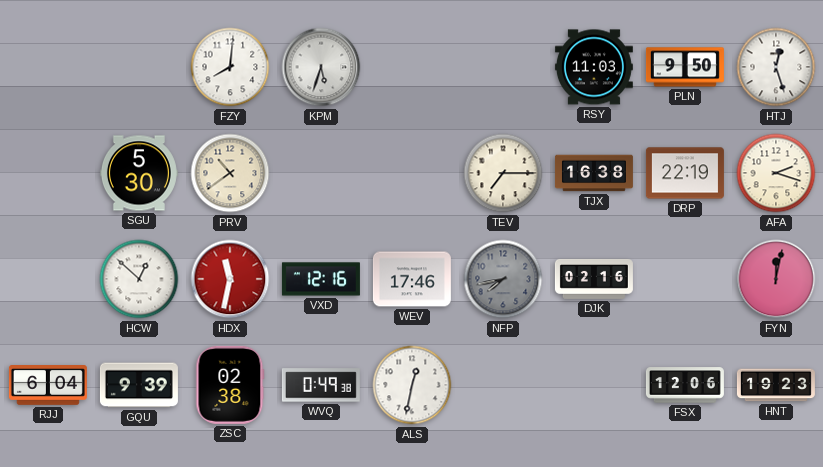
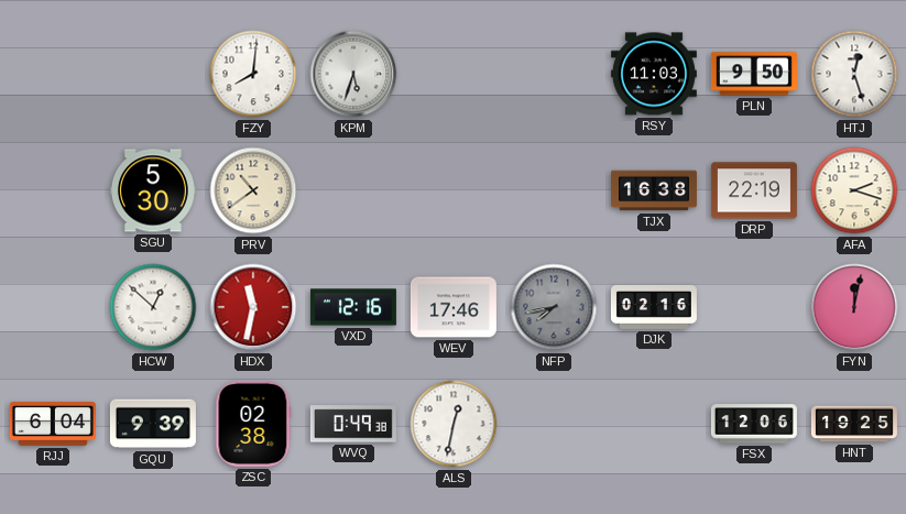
TEV: 7:15 -> none
HNT: 19:23 -> 19:25
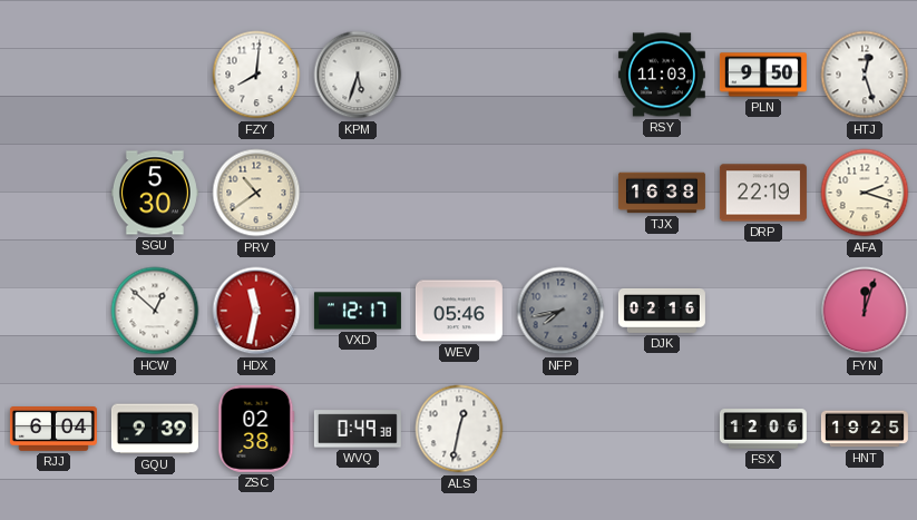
VXD: 12:16 -> 12:17
WEV: 17:46 -> 05:46
FYN: 12:02 -> 12:03
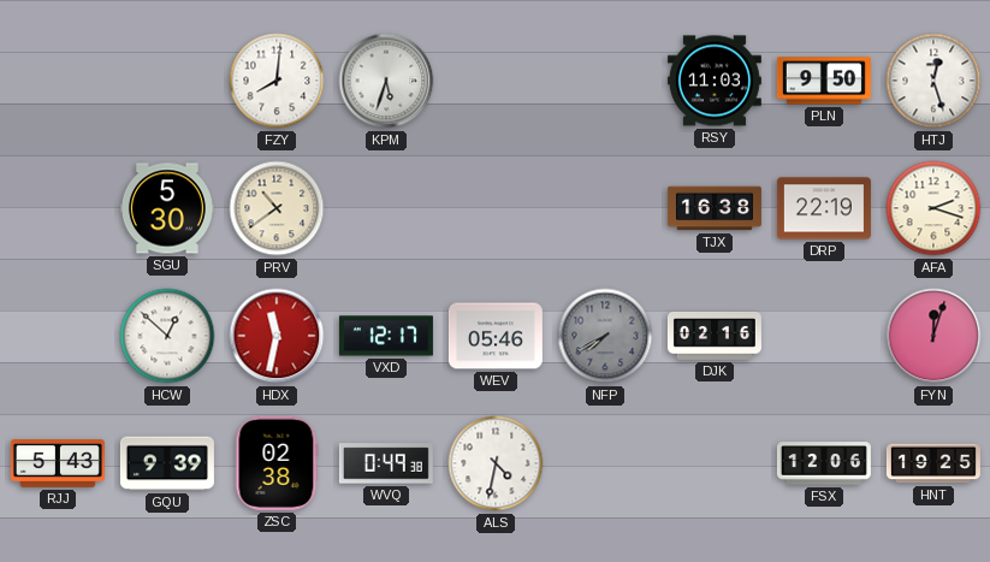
NFP: 7:43 -> 7:40
RJJ: 6:04 -> 5:43
ALS: 12:32 -> 4:32
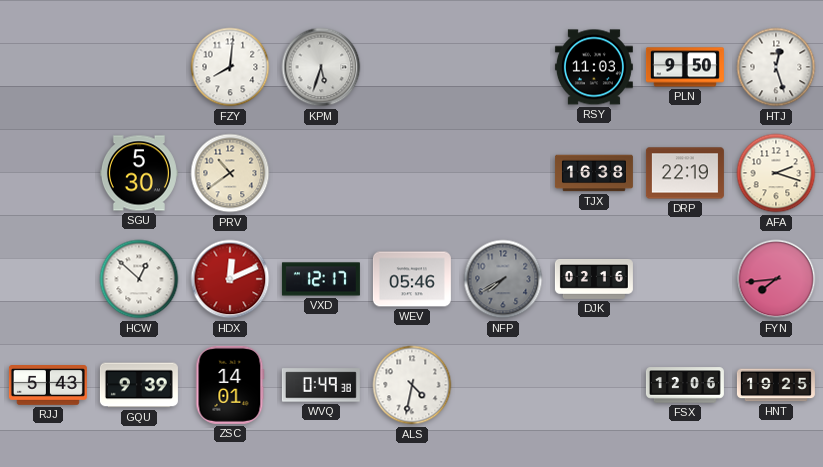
HDX: 11:32 -> 12:11
FYN: 12:03 -> 7:44
ZSC: 02:38 -> 14:01
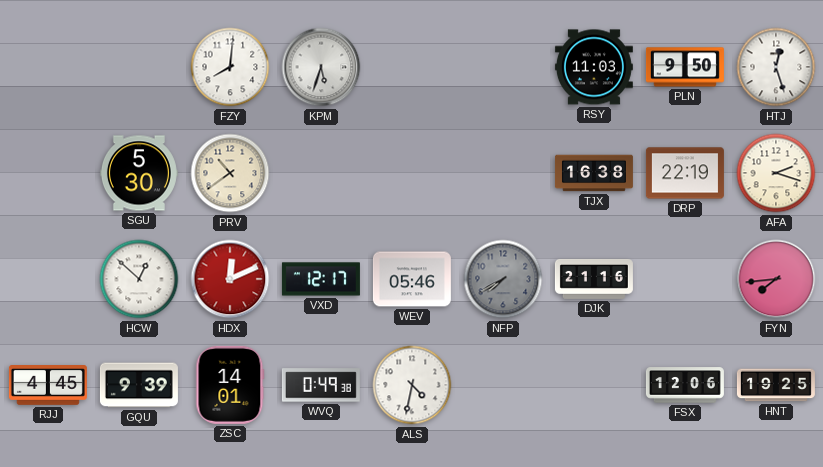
DJK: 02:16 -> 21:16
RJJ: 5:43 -> 4:45
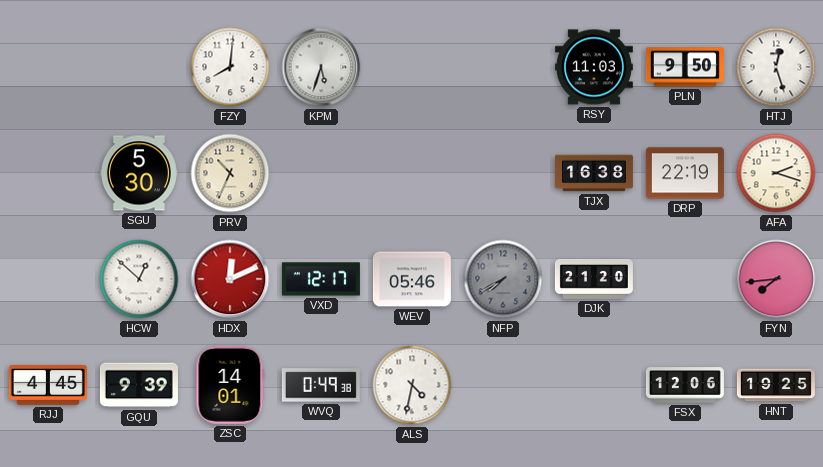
PRV: 10:39 -> 10:34
DJK: 21:16 -> 21:20
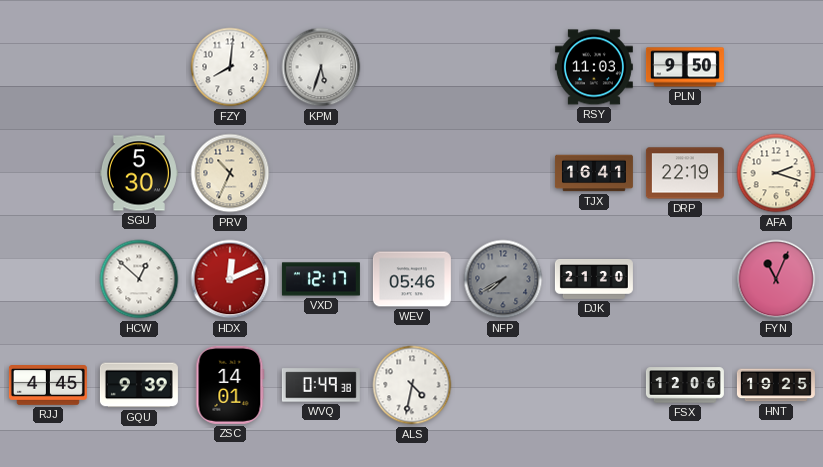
HTJ: 12:27 -> none
TJX: 16:38 -> 16:41
FYN: 7:44 -> 11:04
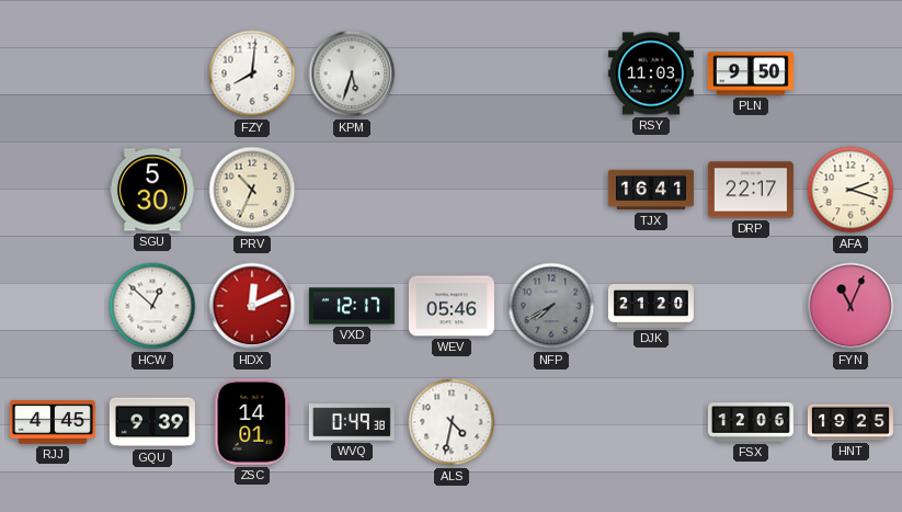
DRP: 22:19 -> 22:17
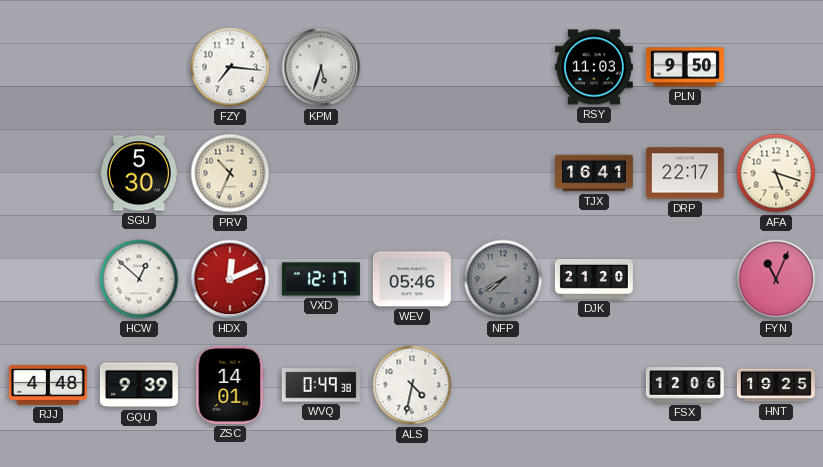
FZY: 8:01 -> 7:16
AFA: 2:18 -> 5:18
RJJ: 4:45 -> 4:48
